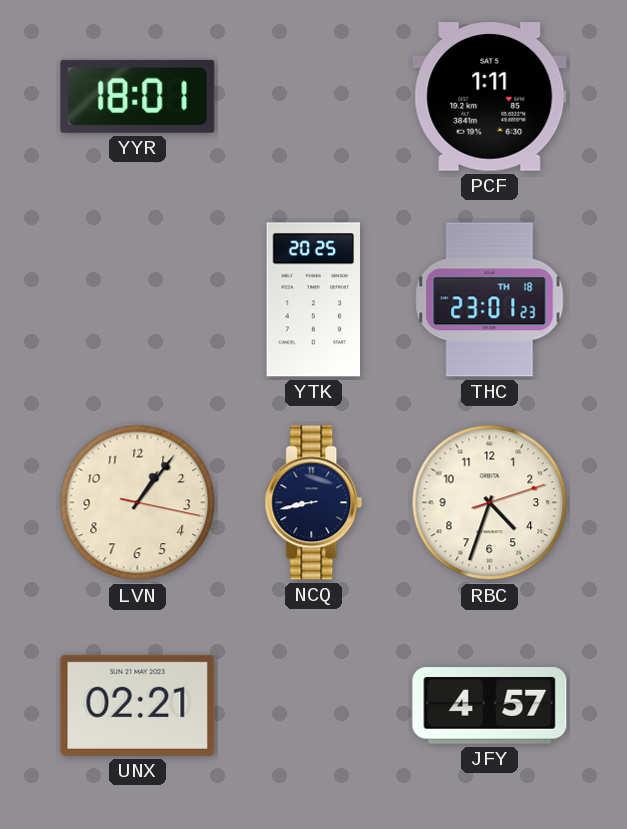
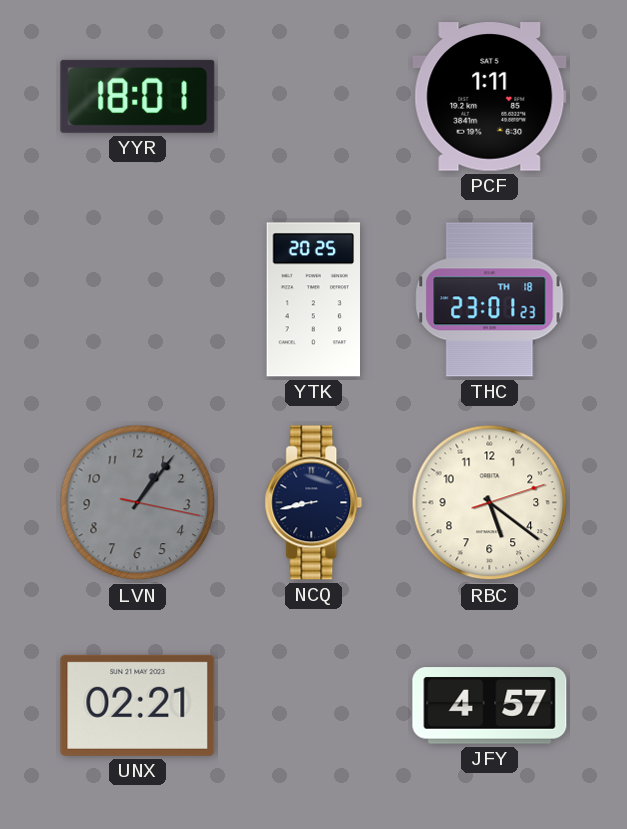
LVN dial: cream -> grey
RBC: 4:33 -> 5:21
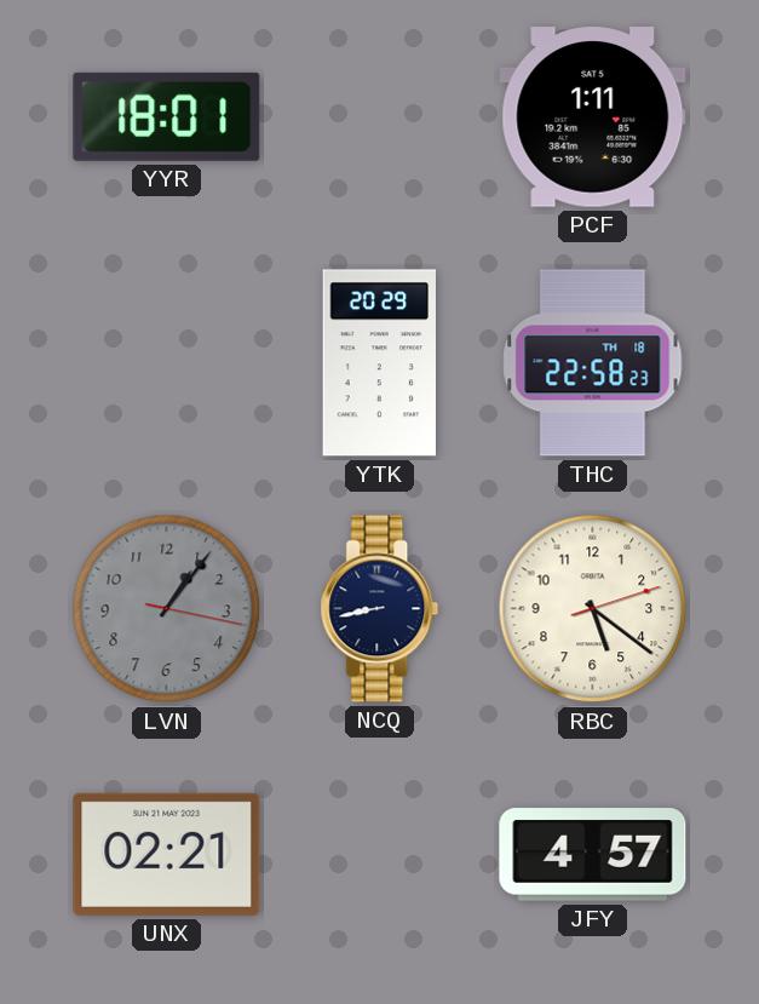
YTK: 20:25 -> 20:29
THC: 23:01 -> 22:58
